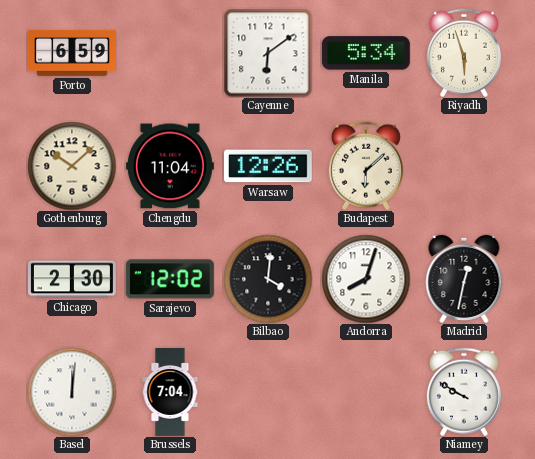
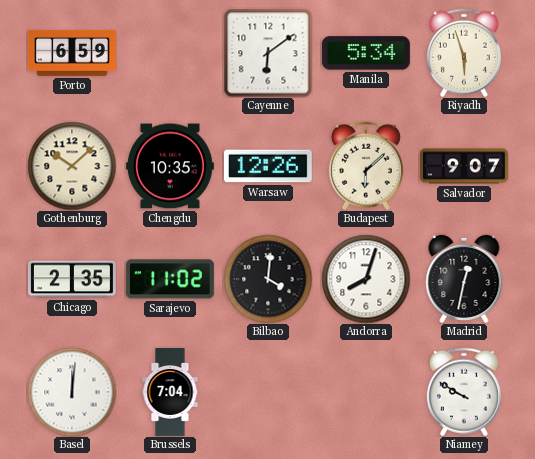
Chengdu: 11:04 -> 10:35
Salvador: none -> 9:07
Chicago: 2:30 -> 2:35
Sarajevo: 12:02 -> 11:02
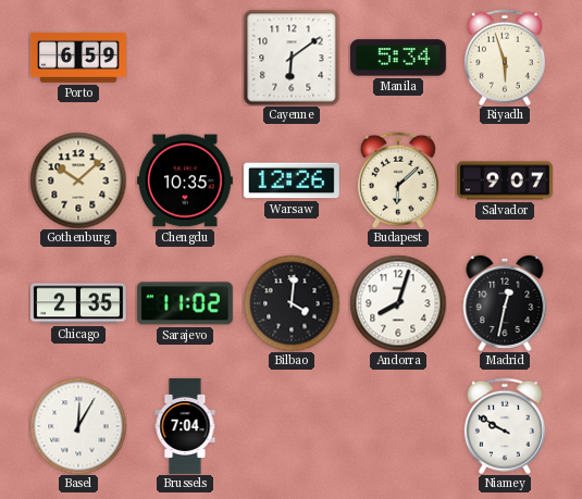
Basel: 12:01 -> 12:05
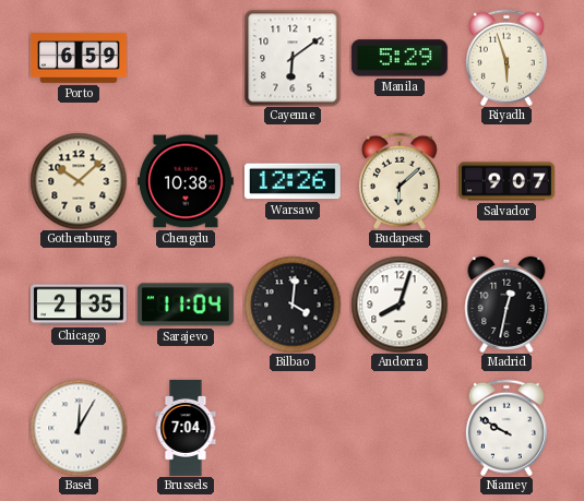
Manila: 5:34 -> 5:29
Chengdu: 10:35 -> 10:38
Sarajevo: 11:02 -> 11:04
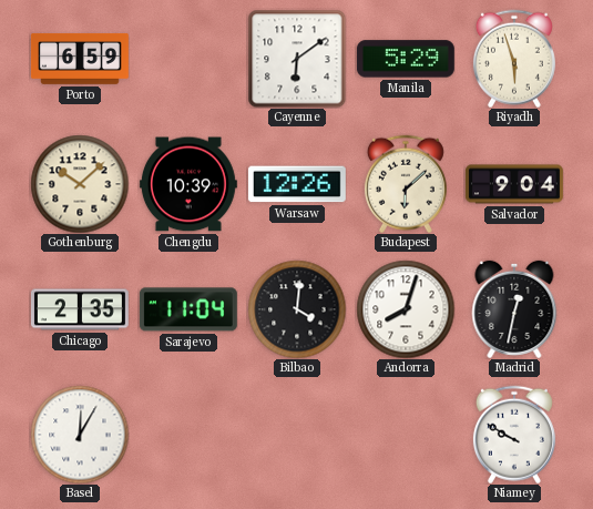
Chengdu: 10:38 -> 10:39
Salvador: 9:07 -> 9:04
Brussels: 7:04 -> none
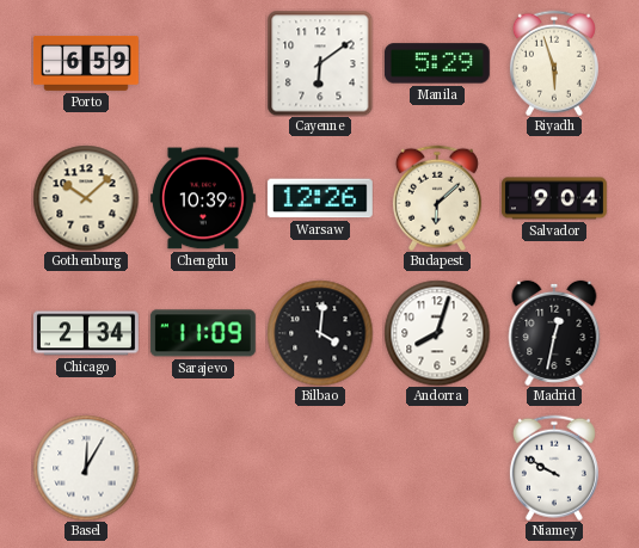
Chicago: 2:35 -> 2:34
Sarajevo: 11:04 -> 11:09
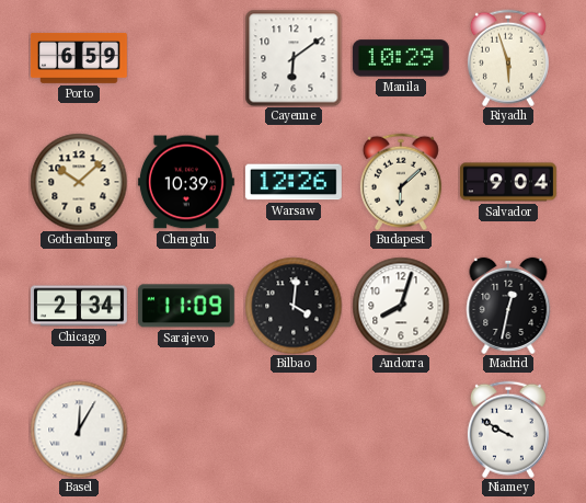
Manila: 5:29 -> 10:29
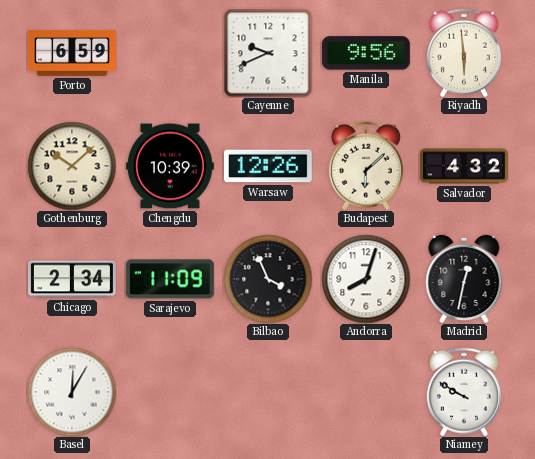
Cayenne: 6:09 -> 9:41
Manila: 10:29 -> 9:56
Riyadh: 5:57 -> 5:59
Salvador: 9:04 -> 4:32
Bilbao: 4:01 -> 3:56
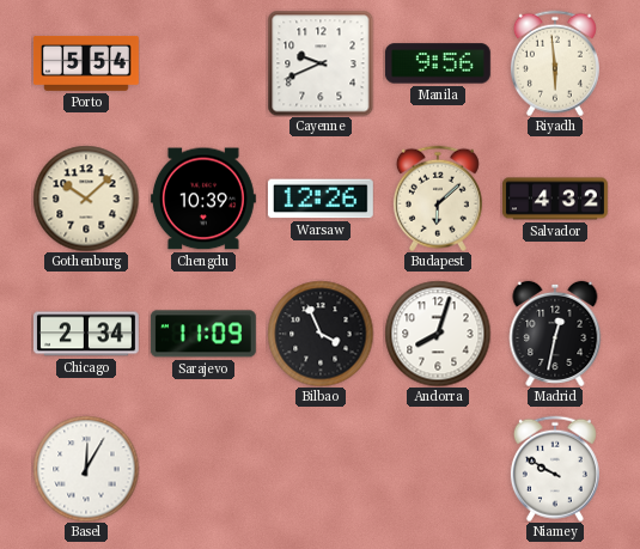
Porto: 6:59 -> 5:54
